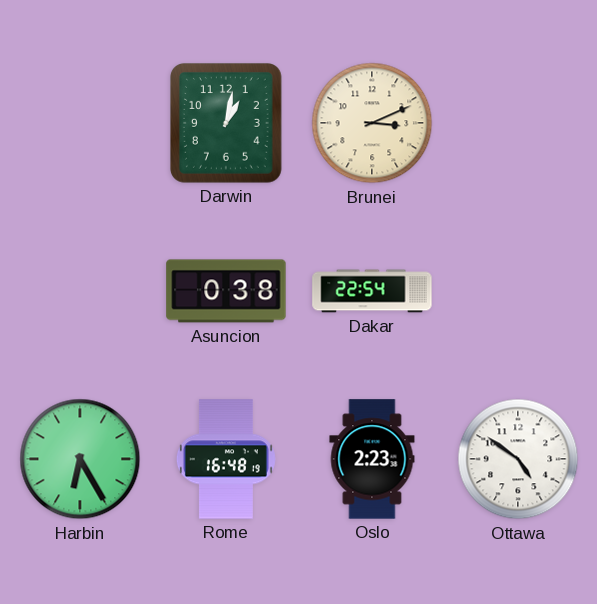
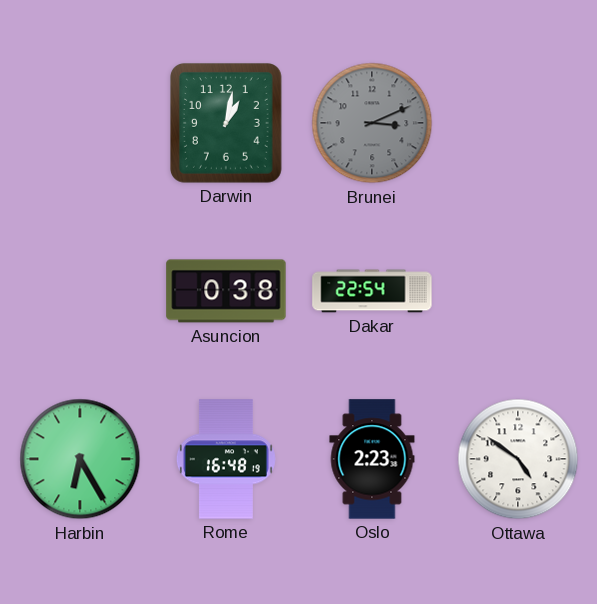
Brunei dial: cream -> grey
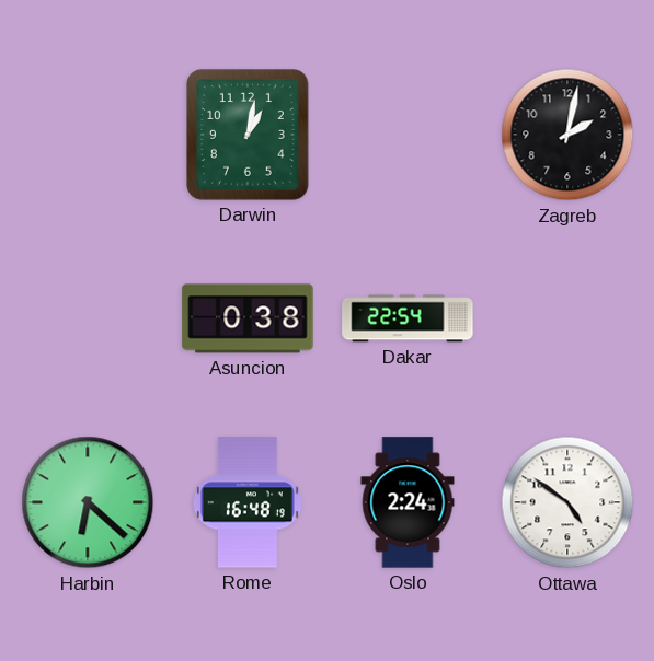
Brunei: 3:11 -> none
Zagreb: none -> 2:02
Harbin: 6:25 -> 6:22
Oslo: 2:23 -> 2:24
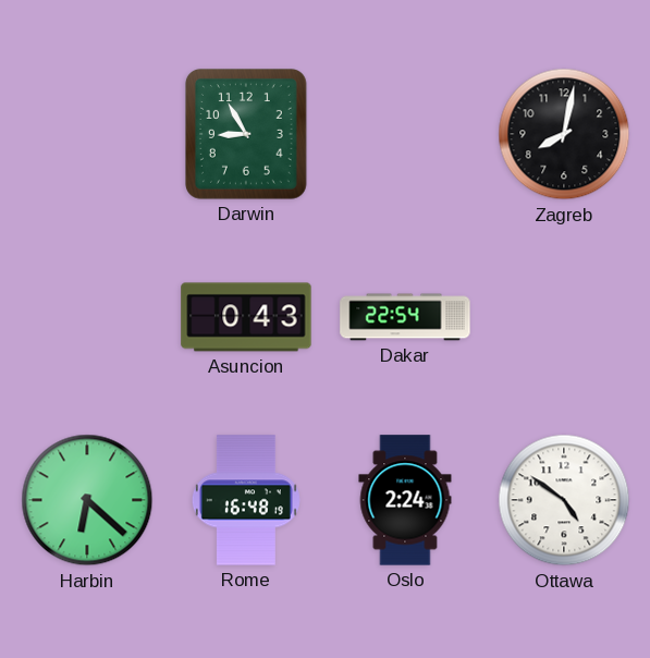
Darwin: 1:02 -> 8:55
Zagreb: 2:02 -> 8:02
Asuncion: 0:38 -> 0:43
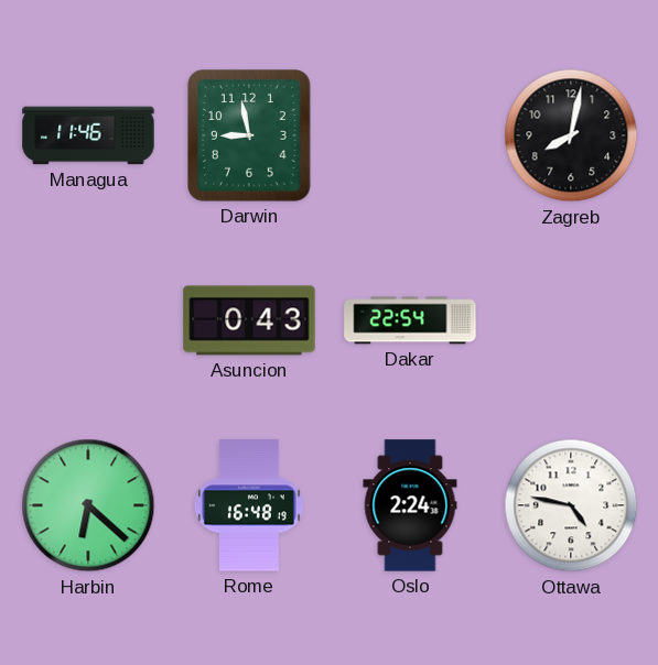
Managua: none -> 11:46
Darwin: 8:55 -> 8:58
Ottawa: 4:51 -> 4:47
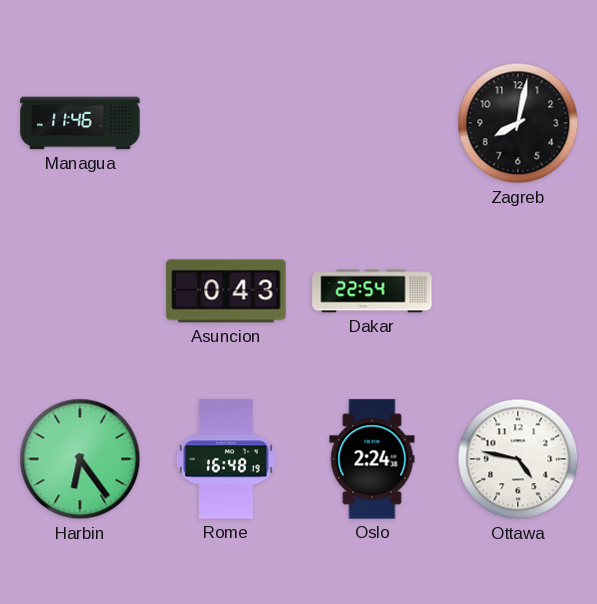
Darwin: 8:58 -> none
Harbin: 6:22 -> 6:24
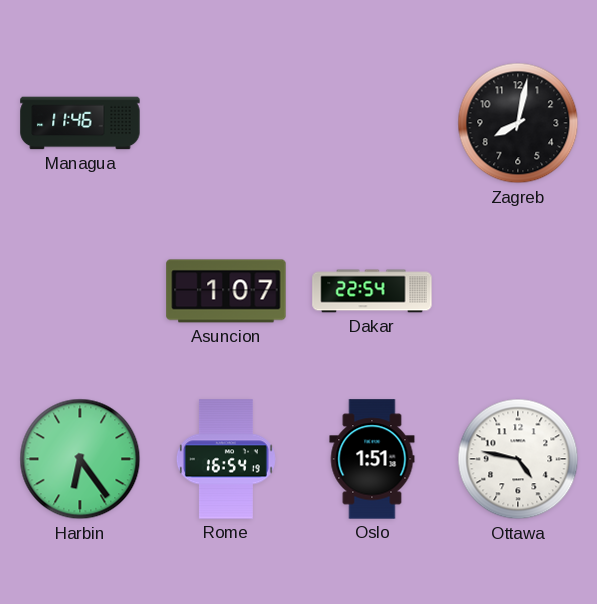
Asuncion: 0:43 -> 1:07
Rome: 16:48 -> 16:54
Oslo: 2:24 -> 1:51
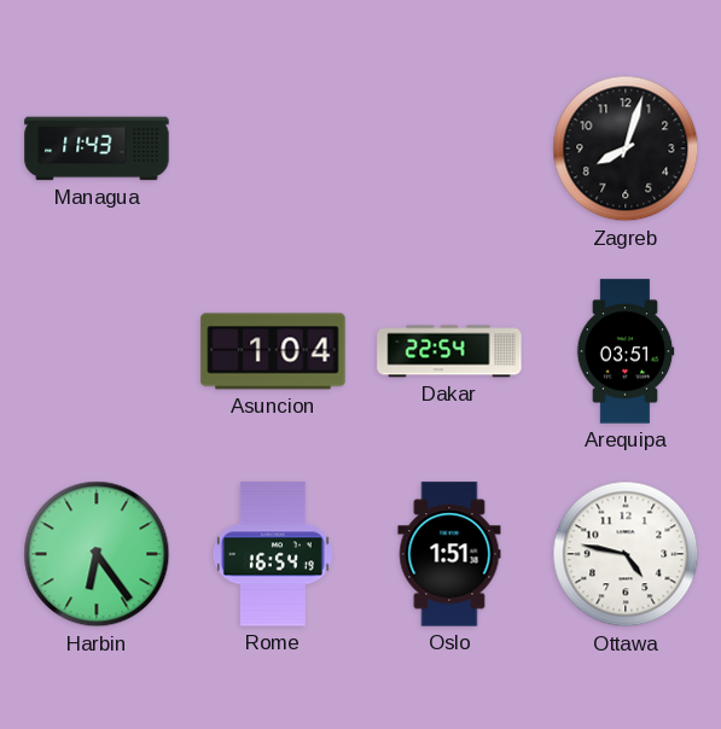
Managua: 11:46 -> 11:43
Zagreb: 8:02 -> 8:03
Asuncion: 1:07 -> 1:04
Arequipa: none -> 03:51
